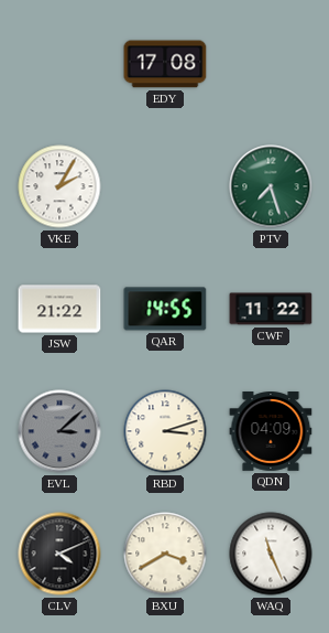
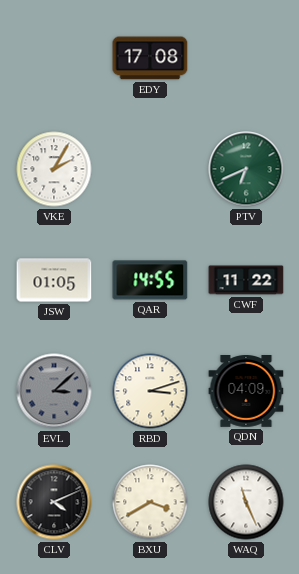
PTV: 7:27 -> 6:41
JSW: 21:22 -> 01:05
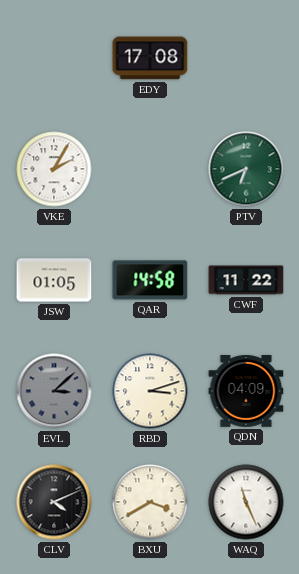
QAR: 14:55 -> 14:58
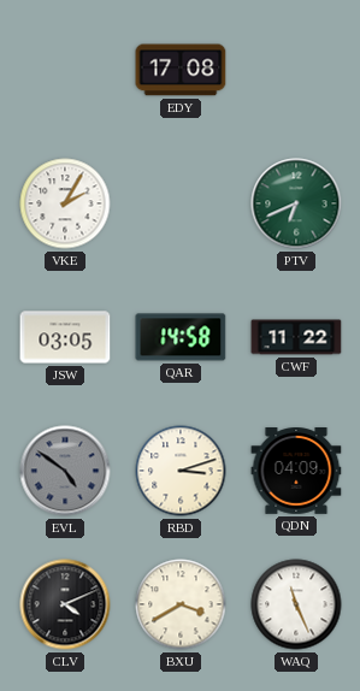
JSW: 01:05 -> 03:05
EVL: 3:08 -> 4:51
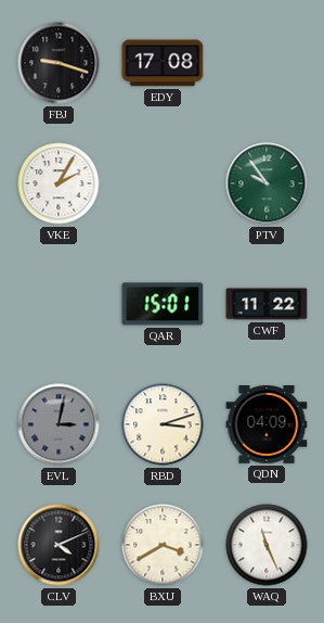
FBJ: none -> 9:18
PTV: 6:41 -> 9:54
JSW: 03:05 -> none
QAR: 14:58 -> 15:01
EVL: 4:51 -> 3:02
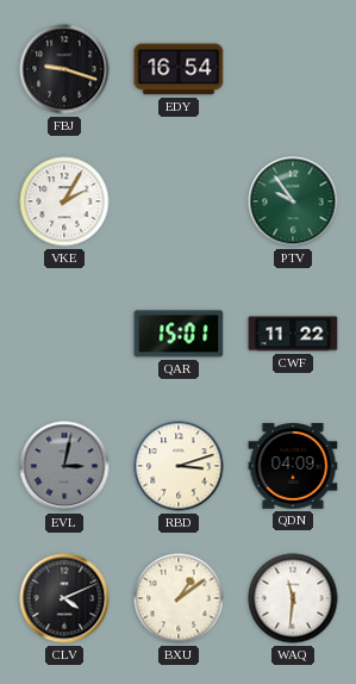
EDY: 17:08 -> 16:54
BXU: 3:40 -> 1:09
WAQ: 11:26 -> 11:31
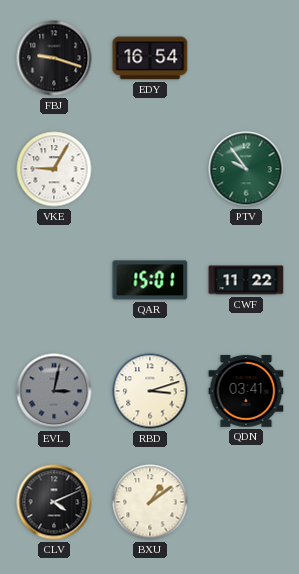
VKE: 2:05 -> 9:05
QDN: 04:09 -> 03:41
WAQ: 11:31 -> none
